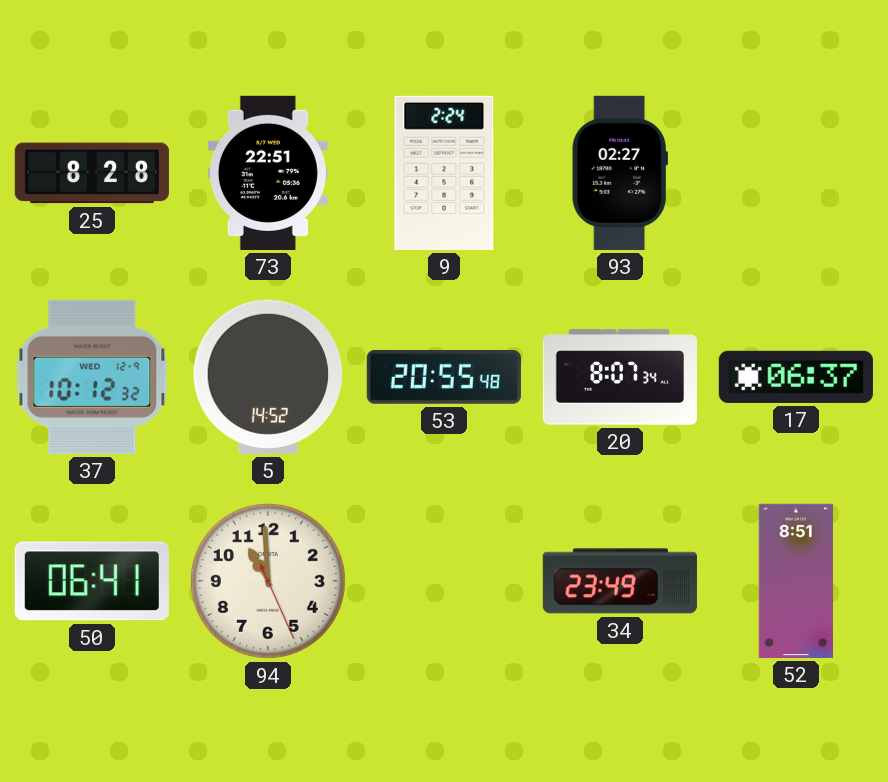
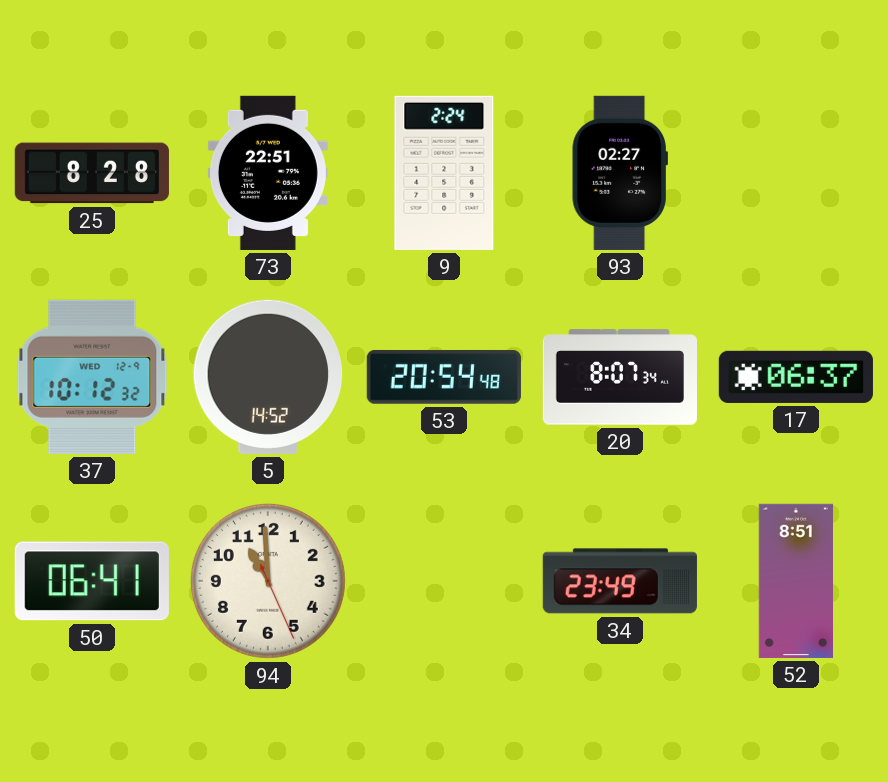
53: 20:55 -> 20:54
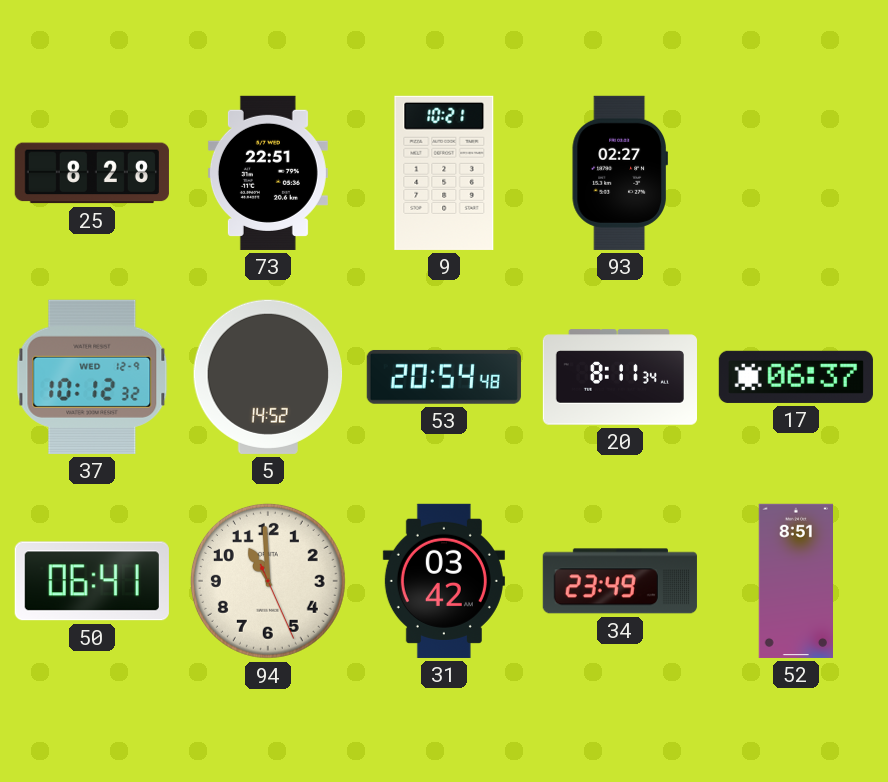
9: 2:24 -> 10:21
20: 8:07 -> 8:11
31: none -> 03:42
